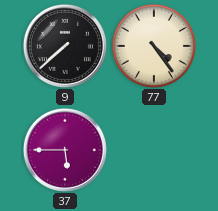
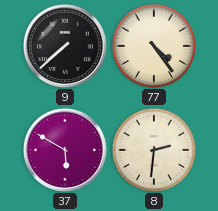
37: 5:45 -> 5:50
8: none -> 2:31
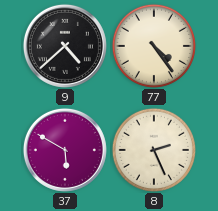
9: 7:38 -> 4:38
8: 2:31 -> 2:26
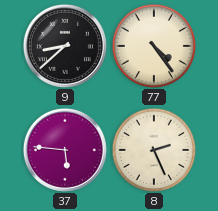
9: 4:38 -> 8:38
37: 5:50 -> 5:46
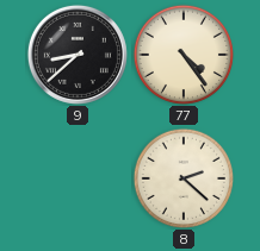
37: 5:46 -> none
8: 2:26 -> 2:22
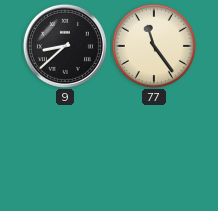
77: 4:24 -> 11:24
8: 2:22 -> none
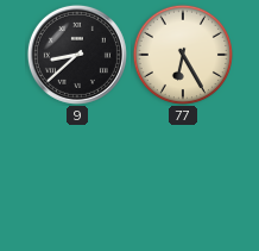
77: 11:24 -> 6:25
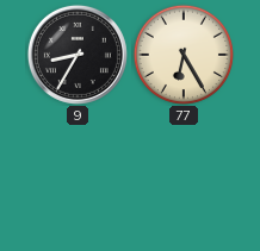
9: 8:38 -> 8:35
